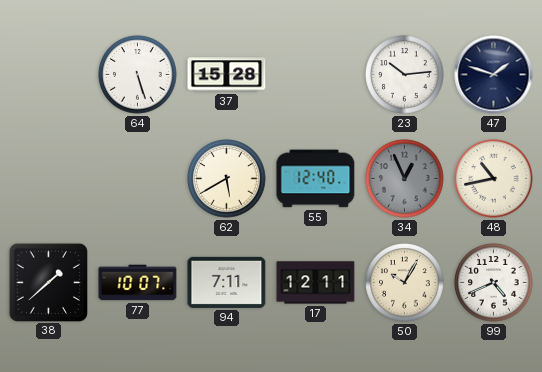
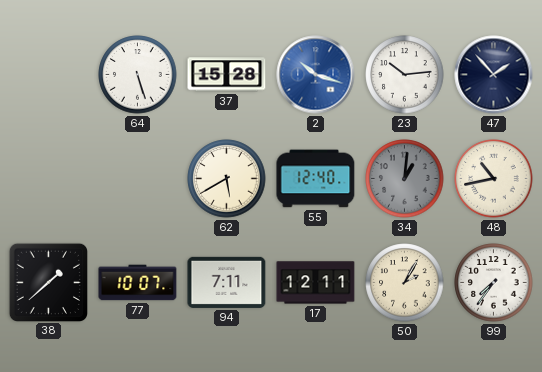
2: none -> 10:18
47: 1:48 -> 1:53
34: 12:56 -> 1:01
50: 10:05 -> 2:05
99: 4:41 -> 7:36
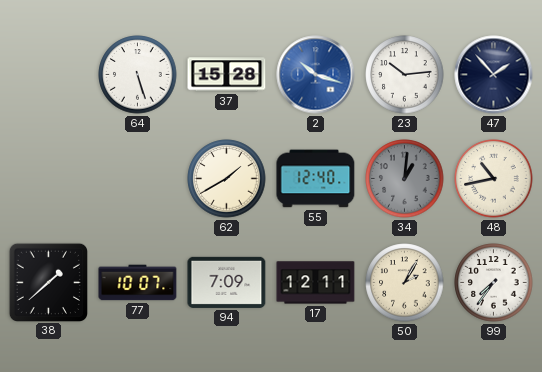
62: 5:40 -> 1:40
94: 7:11 -> 7:09
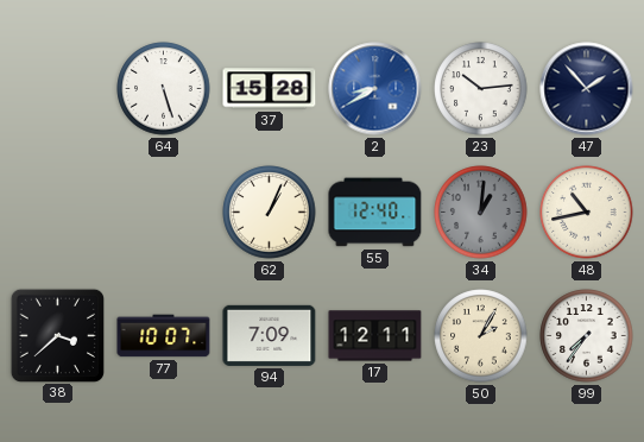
2: 10:18 -> 8:40
62: 1:40 -> 1:04
38: 1:38 -> 3:38
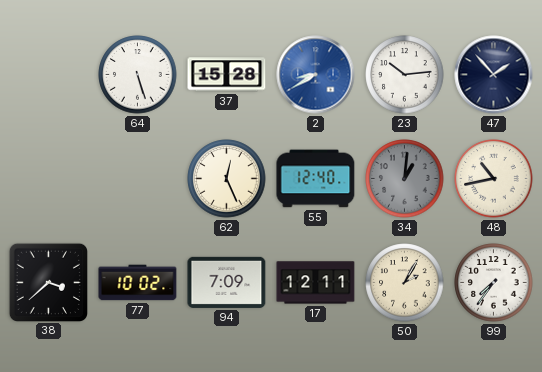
62: 1:04 -> 12:26
77: 10:07 -> 10:02
